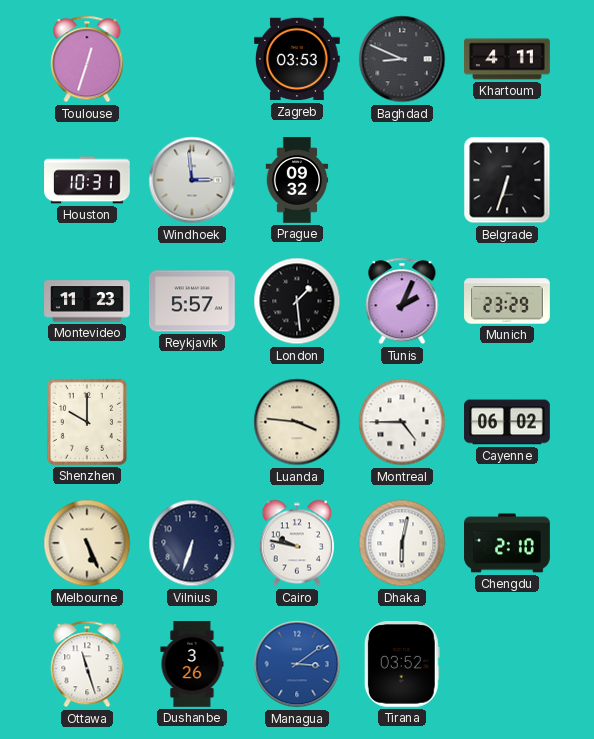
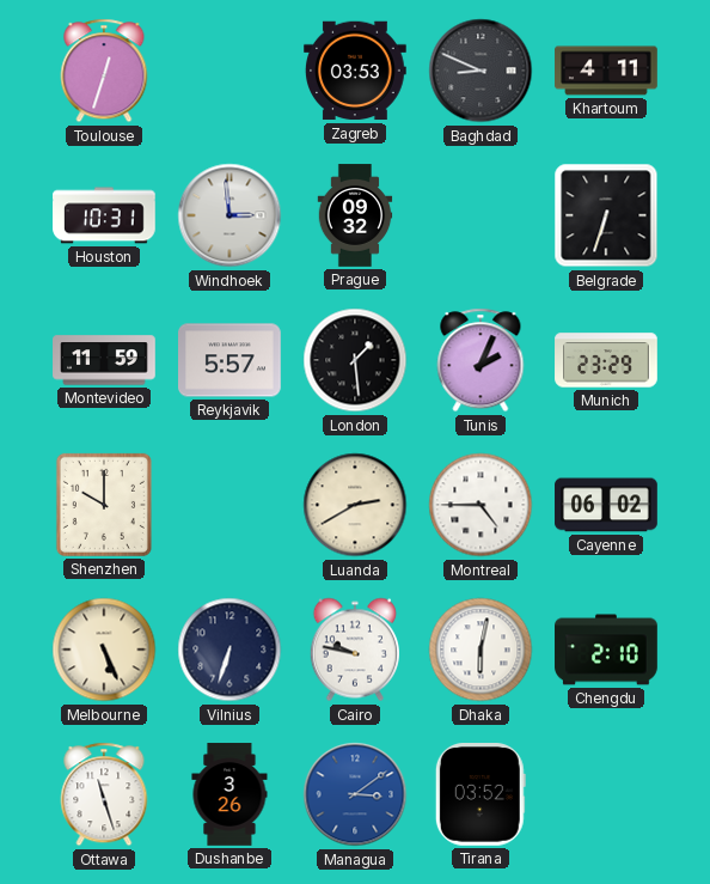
Montevideo: 11:23 -> 11:59
Luanda: 3:46 -> 2:40
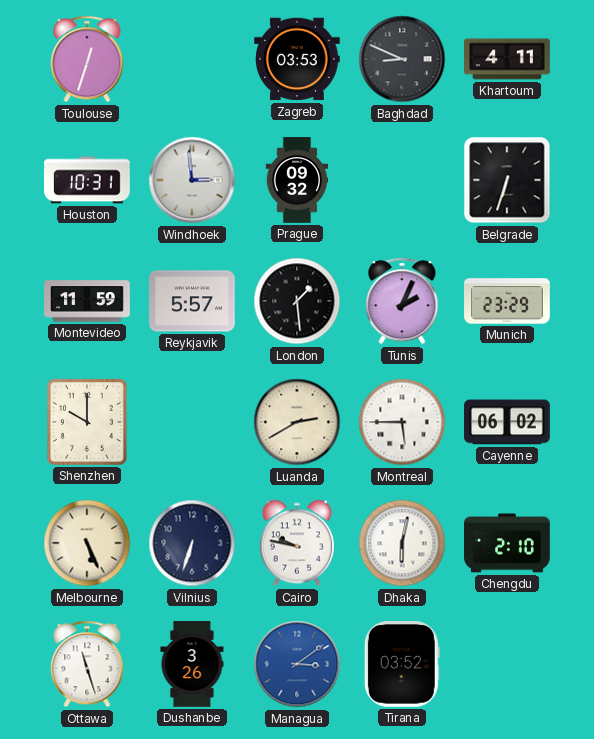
Montreal: 4:45 -> 5:45
